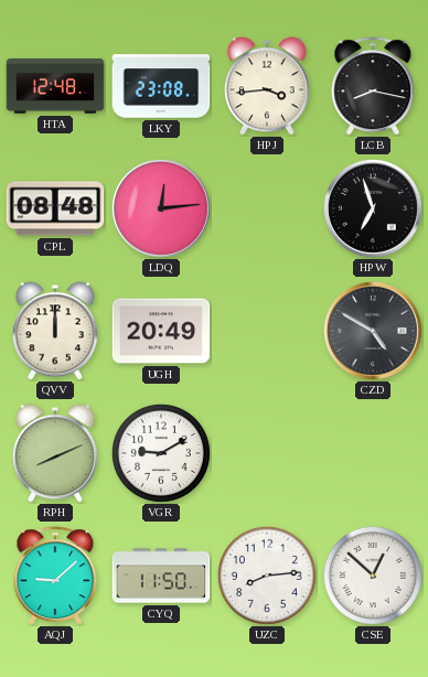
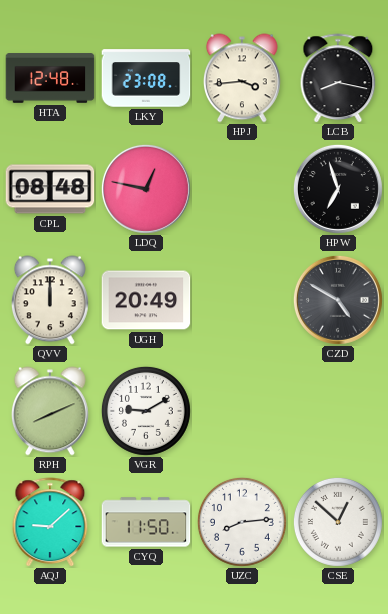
LDQ: 12:14 -> 12:47
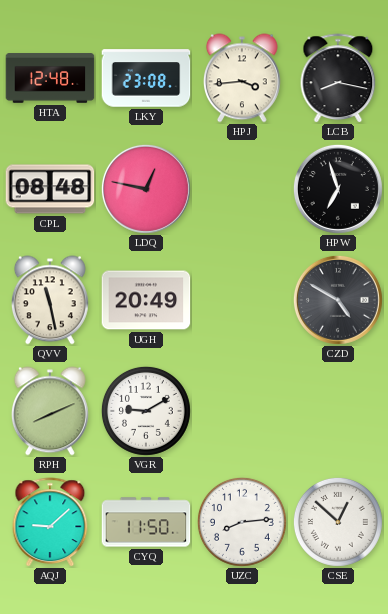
QVV: 12:00 -> 11:28
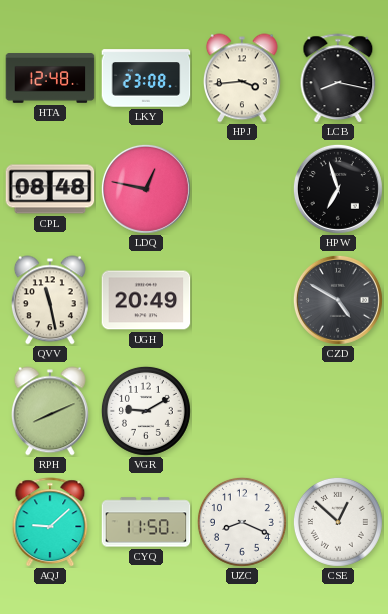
UZC: 8:14 -> 8:19
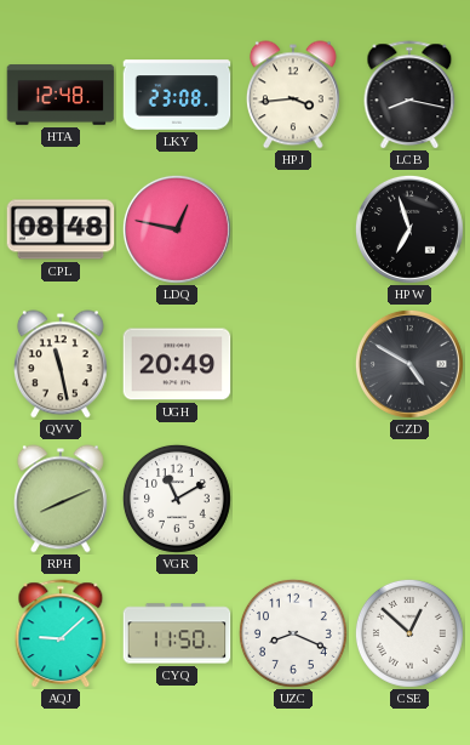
VGR: 9:10 -> 11:10
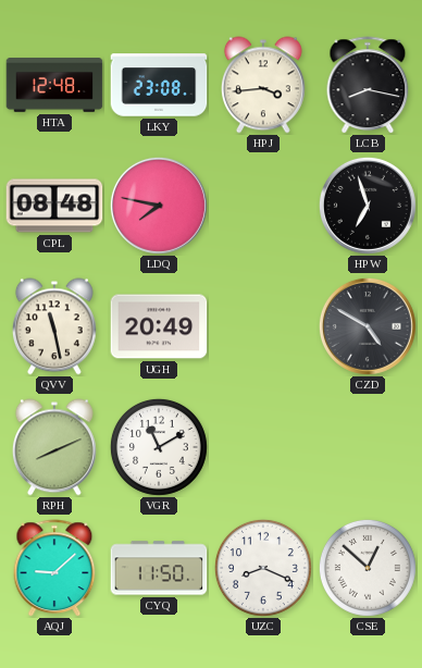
LDQ: 12:47 -> 7:47
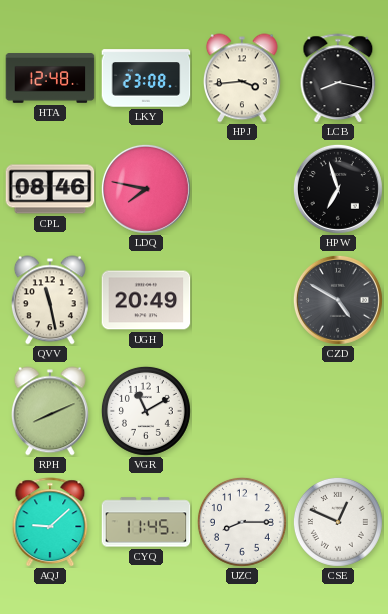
CPL: 08:48 -> 08:46
CYQ: 11:50 -> 11:45
UZC: 8:19 -> 8:15
CSE: 12:52 -> 12:49
